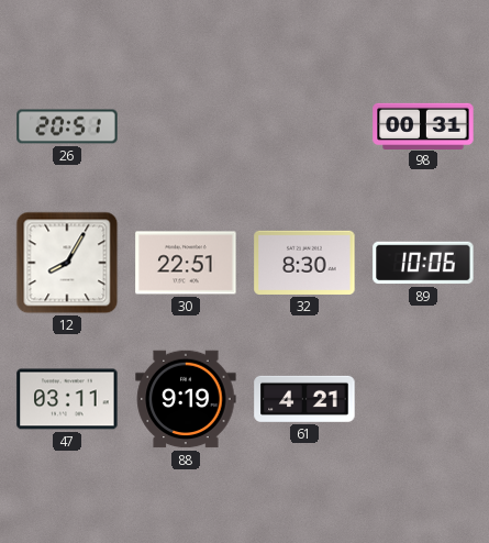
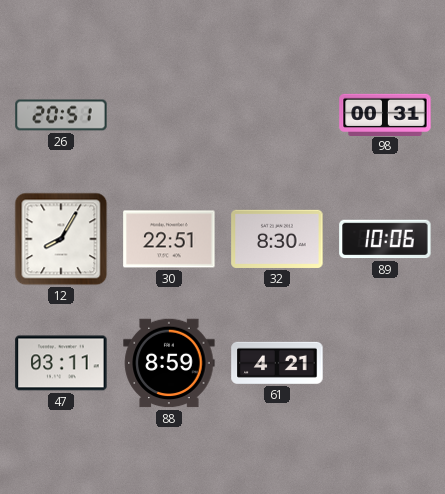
88: 9:19 -> 8:59
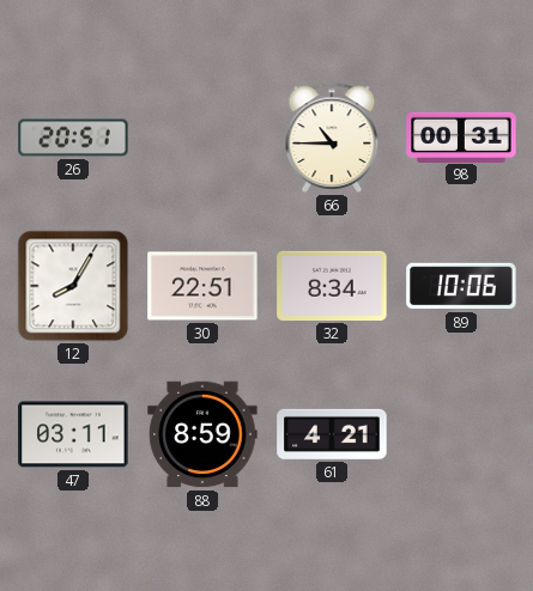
66: none -> 10:45
32: 8:30 -> 8:34
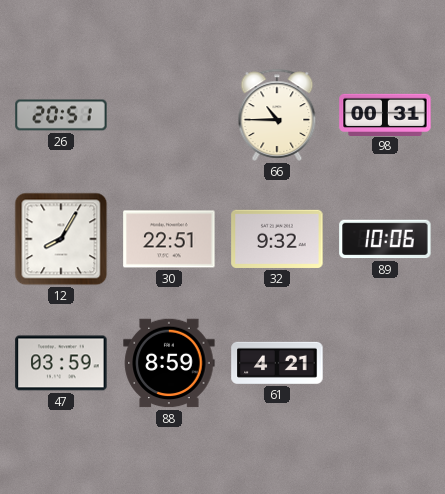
32: 8:34 -> 9:32
47: 03:11 -> 03:59
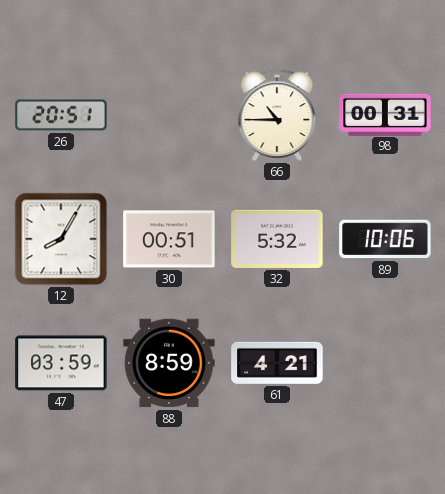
30: 22:51 -> 00:51
32: 9:32 -> 5:32
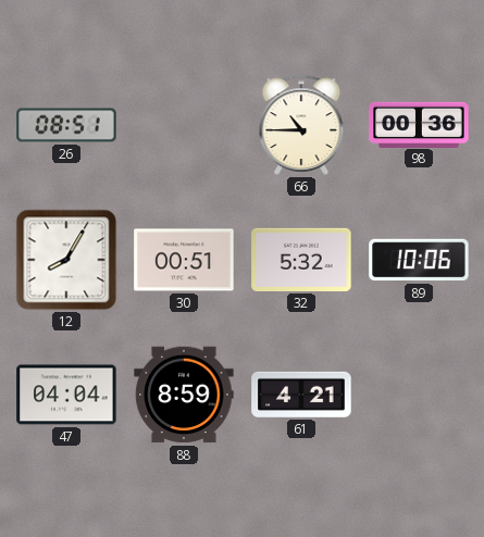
26: 20:51 -> 08:51
98: 00:31 -> 00:36
47: 03:59 -> 04:04
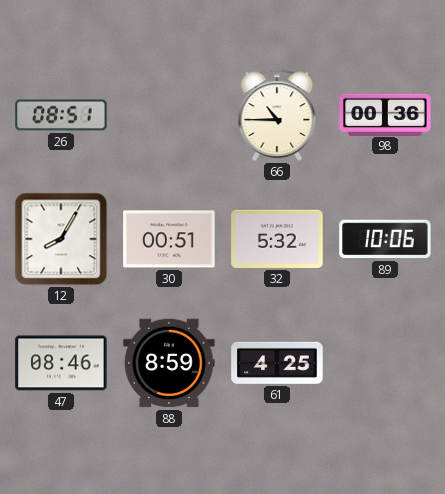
47: 04:04 -> 08:46
61: 4:21 -> 4:25
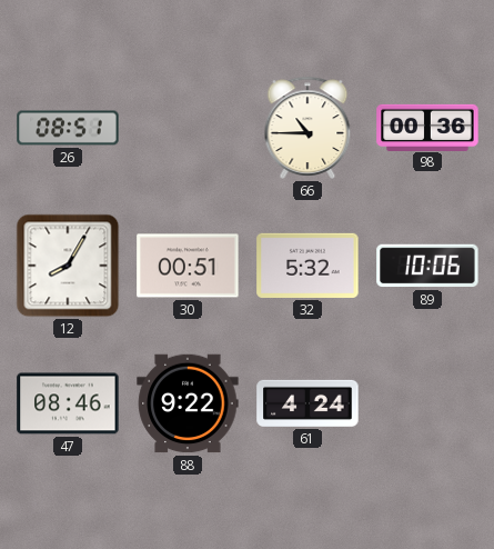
88: 8:59 -> 9:22
61: 4:25 -> 4:24
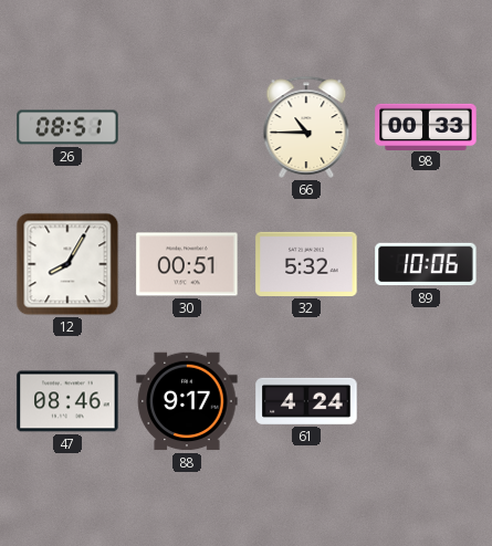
98: 00:36 -> 00:33
88: 9:22 -> 9:17
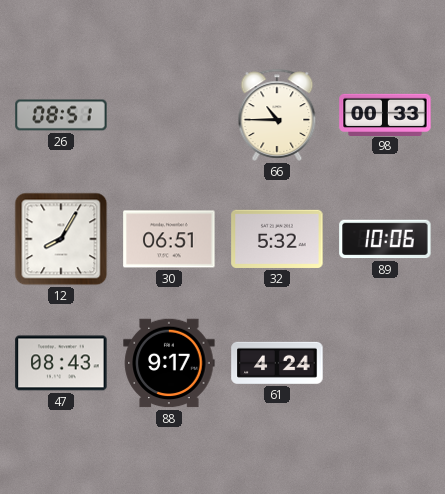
30: 00:51 -> 06:51
47: 08:46 -> 08:43
